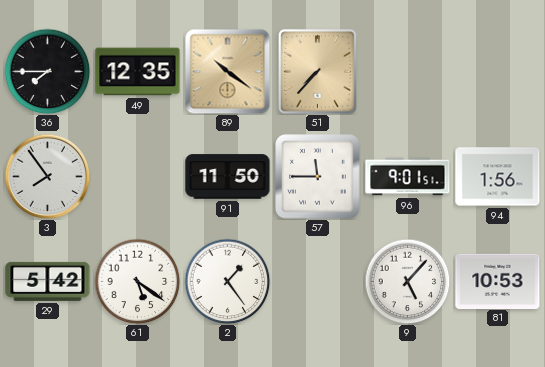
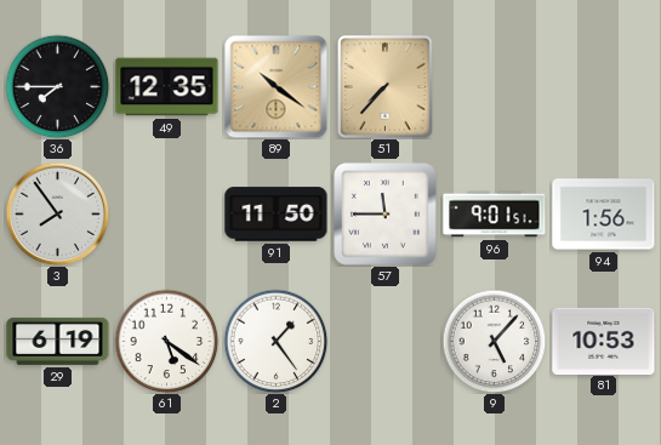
29: 5:42 -> 6:19
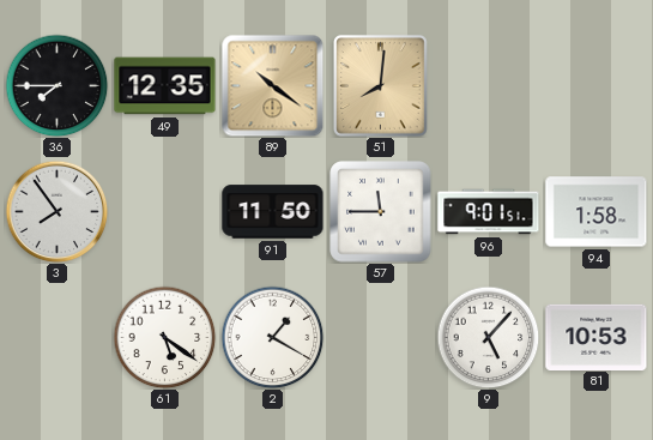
51: 7:37 -> 8:01
94: 1:56 -> 1:58
29: 6:19 -> none
2: 1:24 -> 1:20
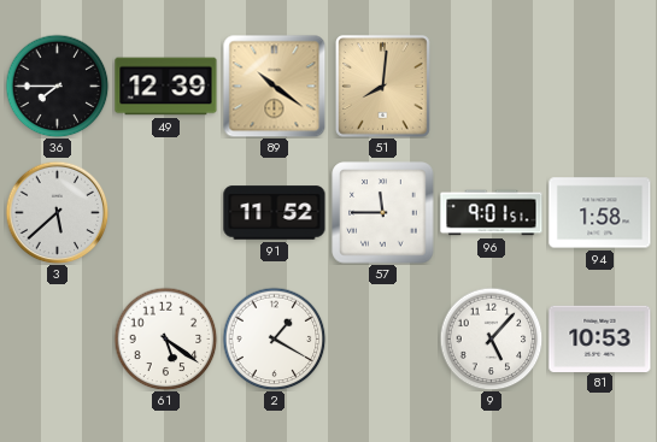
49: 12:35 -> 12:39
3: 7:54 -> 5:38
91: 11:50 -> 11:52
